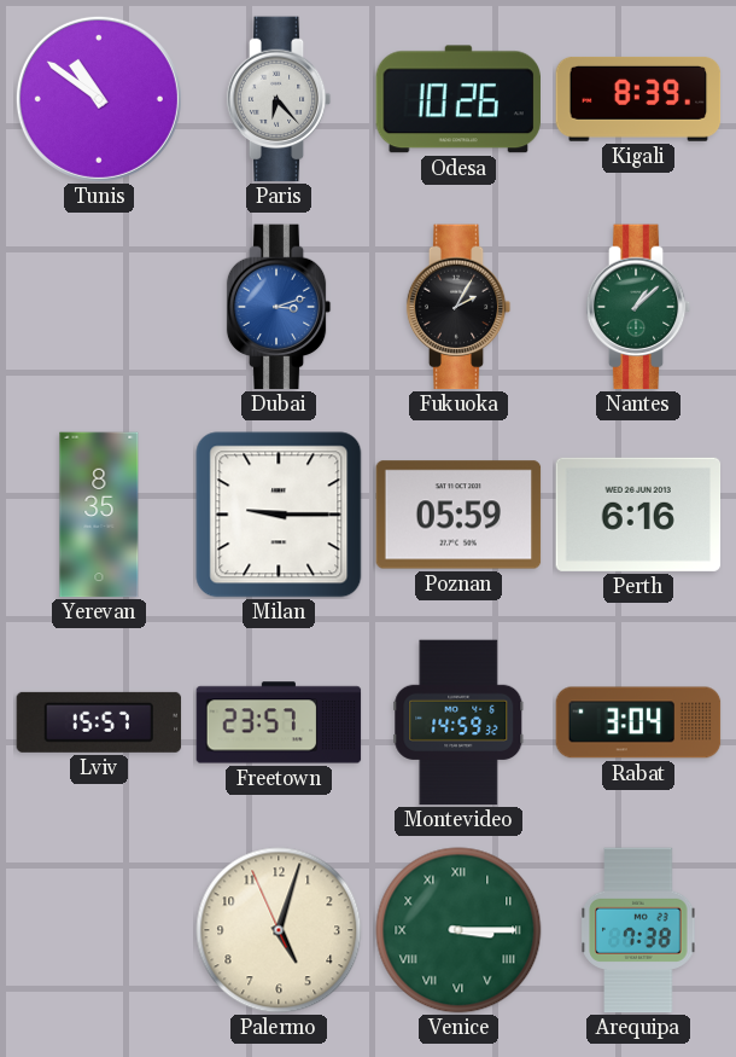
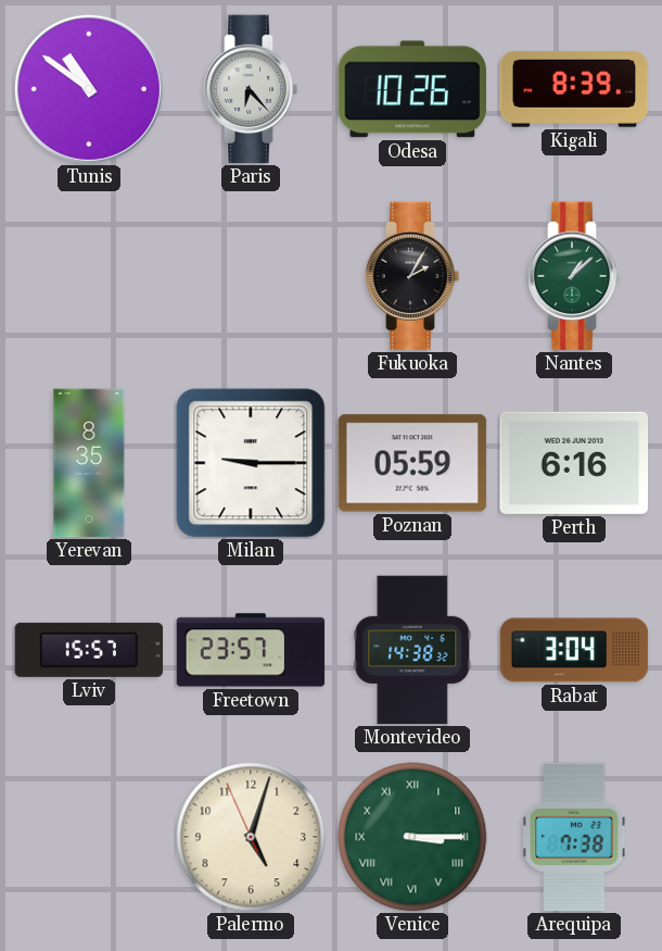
Dubai: 3:12 -> none
Montevideo: 14:59 -> 14:38
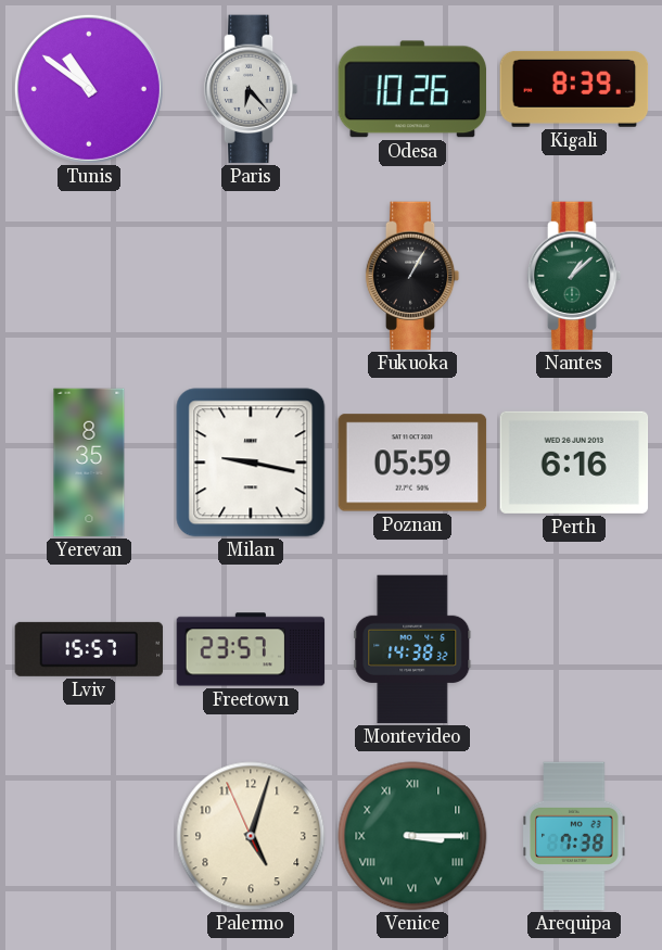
Fukuoka: 2:05 -> 1:05
Milan: 9:15 -> 9:17
Rabat: 3:04 -> none
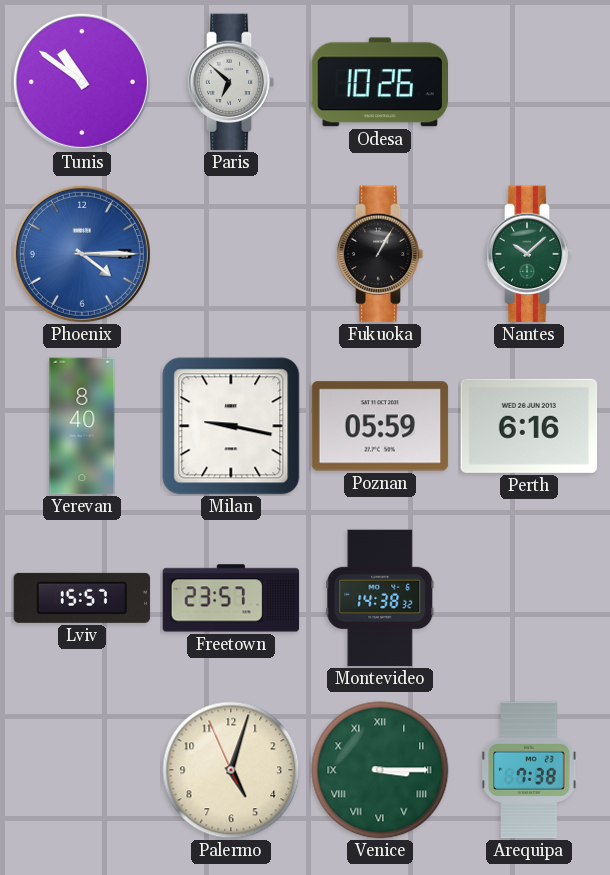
Paris: 6:23 -> 6:52
Kigali: 8:39 -> none
Phoenix: none -> 4:15
Nantes: 1:08 -> 10:08
Yerevan: 8:35 -> 8:40
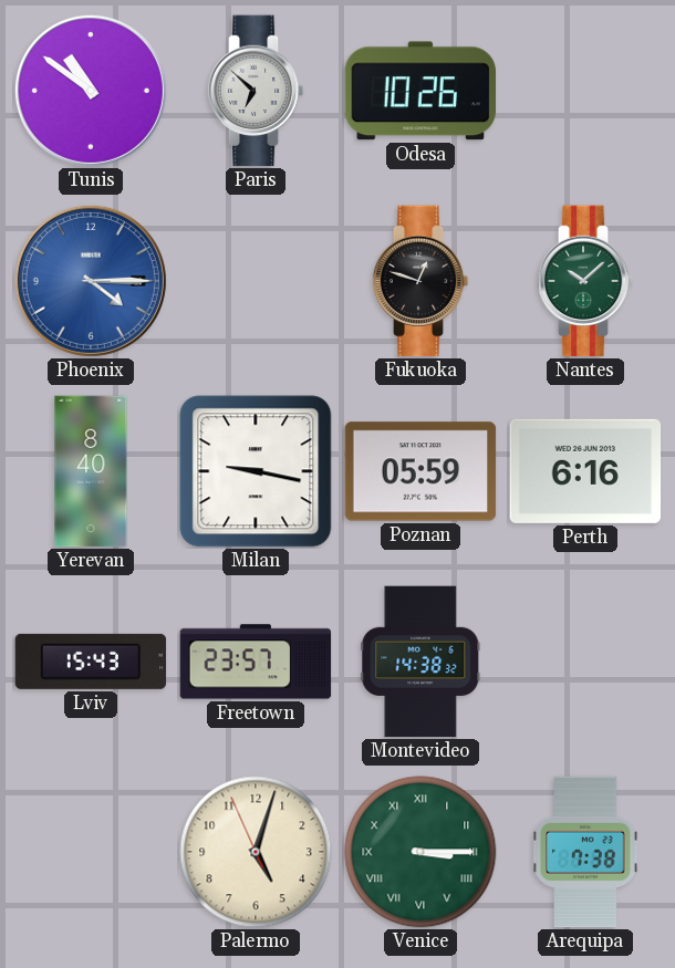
Fukuoka: 1:05 -> 12:48
Lviv: 15:57 -> 15:43
